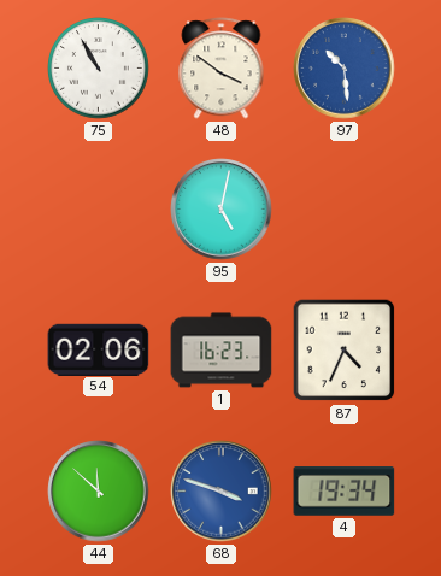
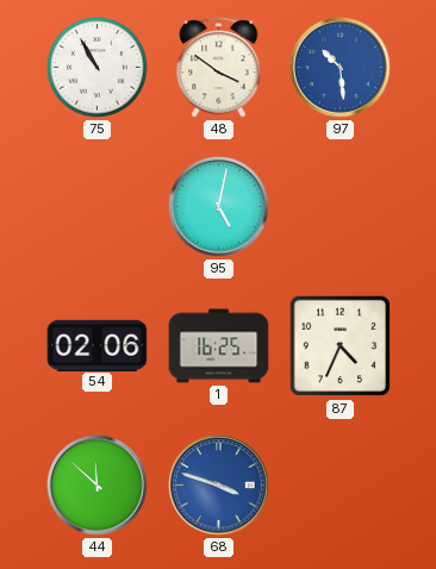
1: 16:23 -> 16:25
4: 19:34 -> none
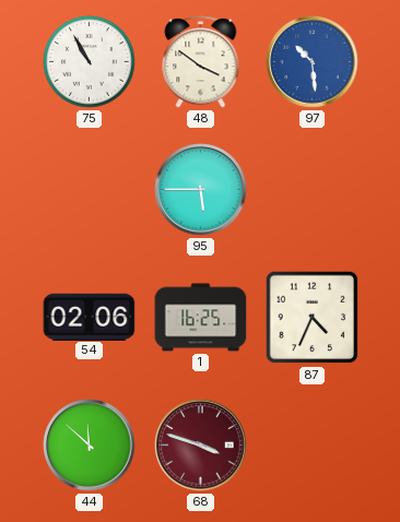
95: 5:02 -> 5:45
68 dial: blue -> burgundy
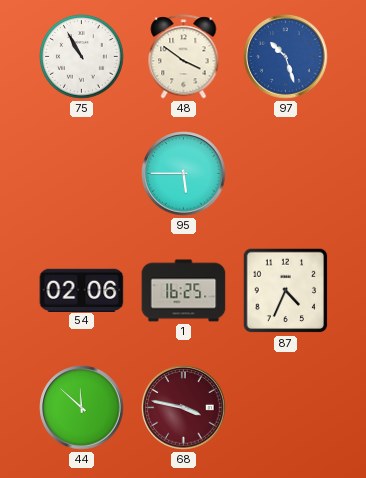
97: 10:29 -> 10:27
68: 3:48 -> 3:47
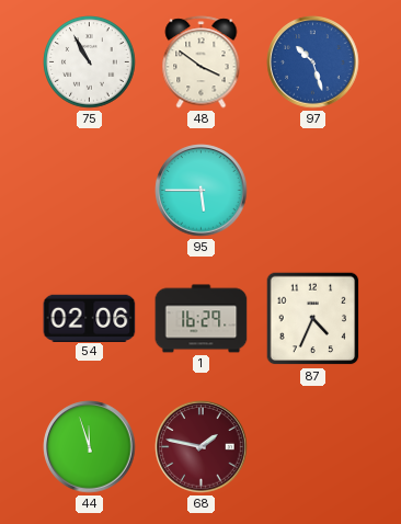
1: 16:25 -> 16:29
44: 11:52 -> 11:57
68: 3:47 -> 1:47
